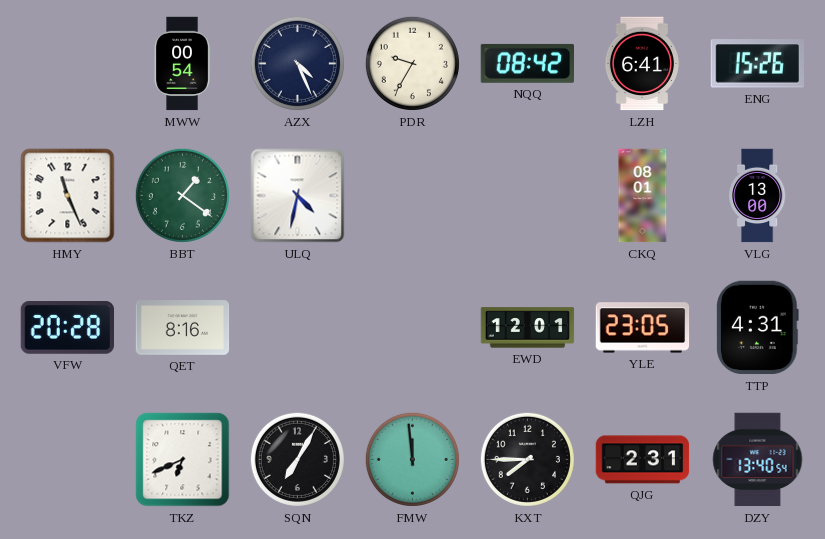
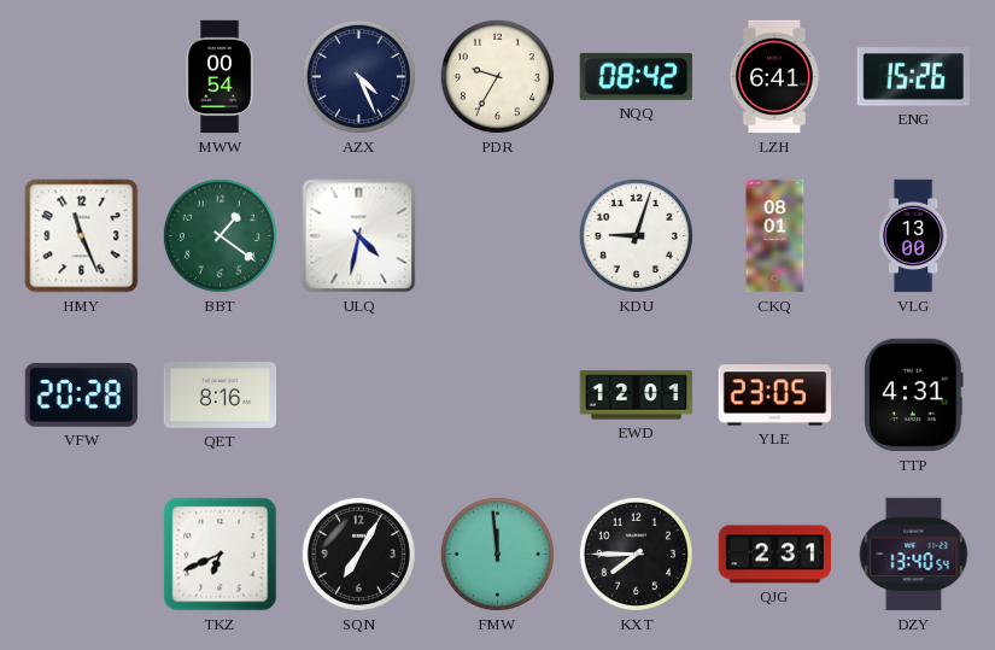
KDU: none -> 9:03
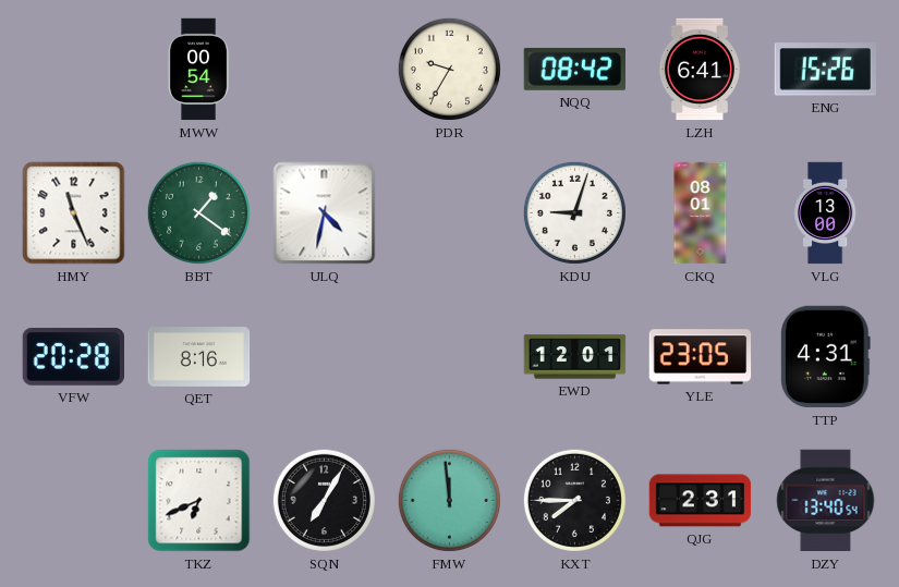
AZX: 4:26 -> none
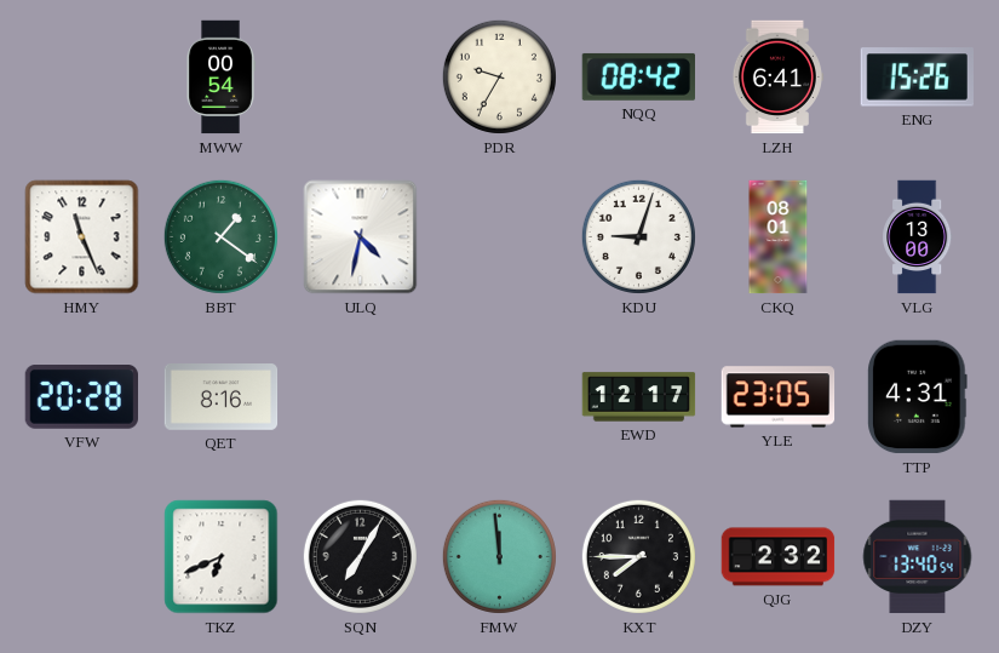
EWD: 12:01 -> 12:17
QJG: 2:31 -> 2:32
